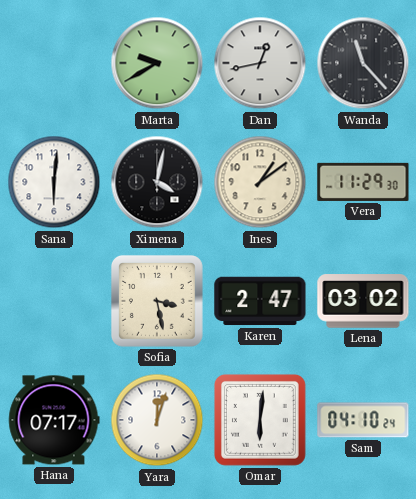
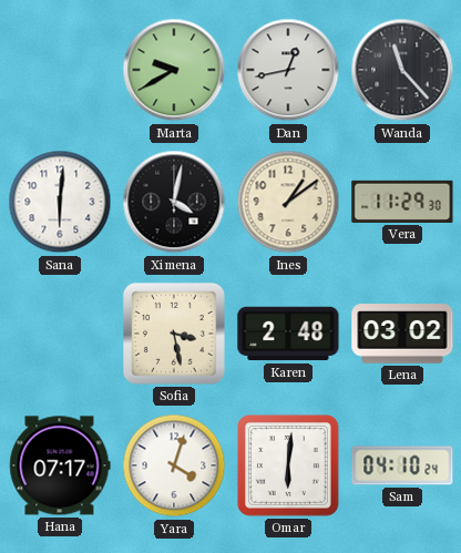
Karen: 2:47 -> 2:48
Yara: 12:03 -> 4:03
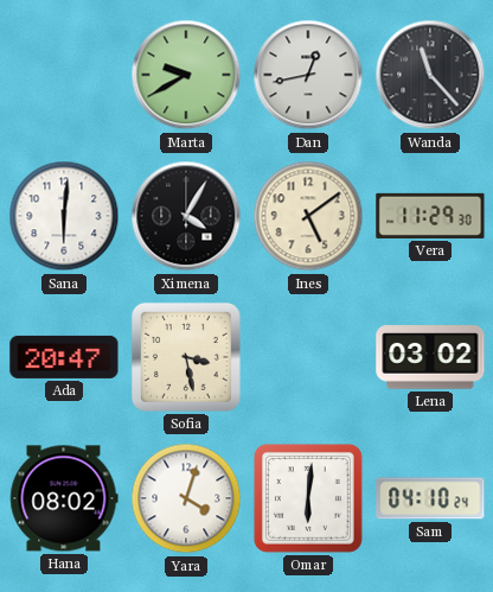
Ximena: 4:02 -> 4:05
Ines: 1:09 -> 5:09
Ada: none -> 20:47
Karen: 2:48 -> none
Hana: 07:17 -> 08:02
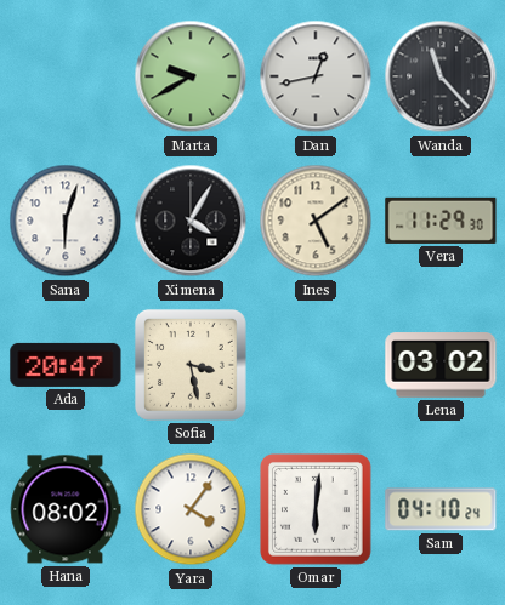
Sana: 6:01 -> 6:03
Yara: 4:03 -> 4:06
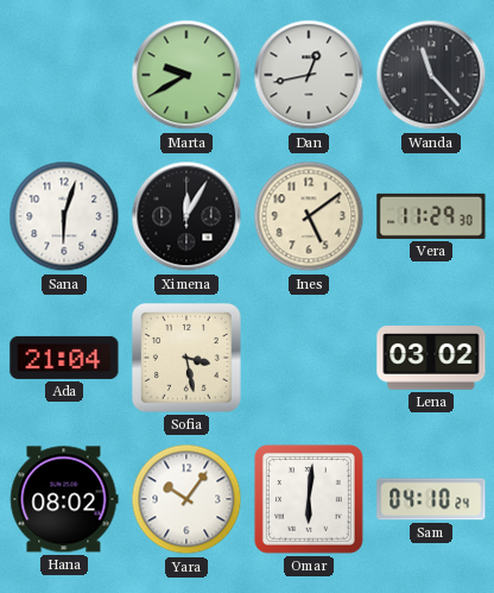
Ximena: 4:05 -> 12:05
Ada: 20:47 -> 21:04
Yara: 4:06 -> 10:06
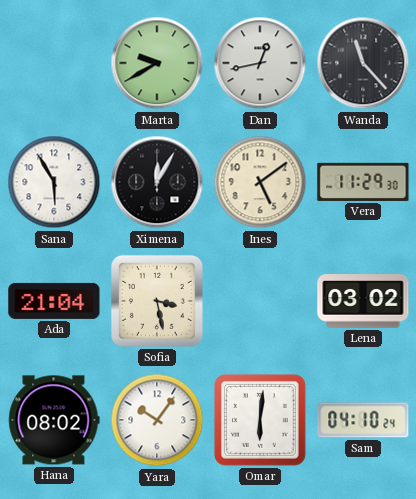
Sana: 6:03 -> 5:55
